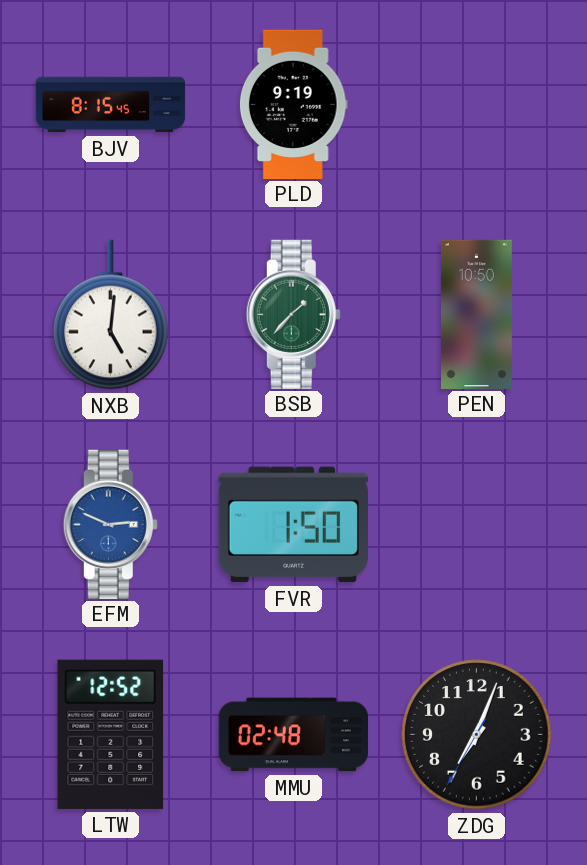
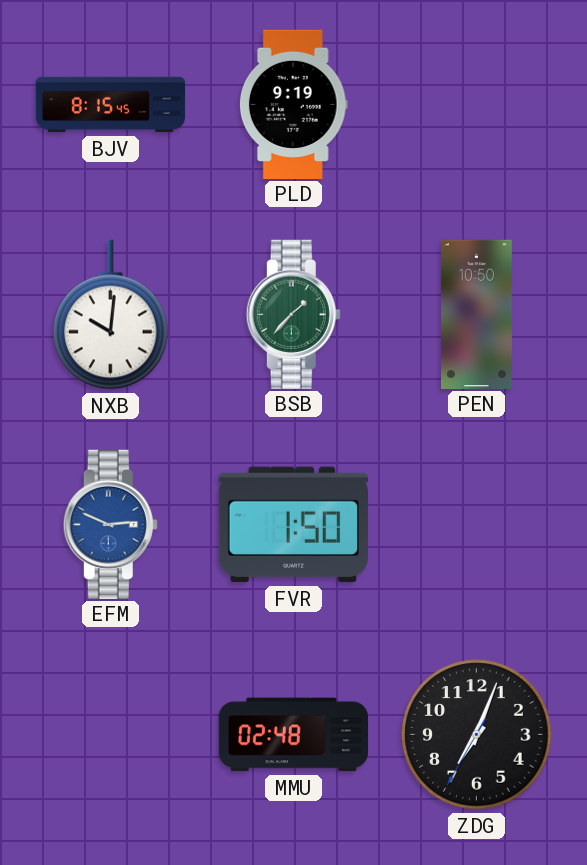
NXB: 5:01 -> 10:01
LTW: 12:52 -> none
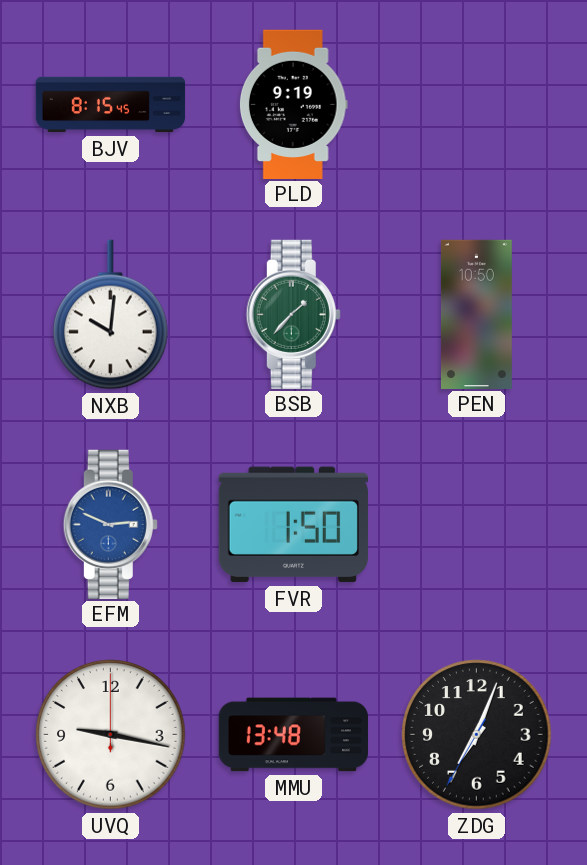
UVQ: none -> 9:17
MMU: 02:48 -> 13:48
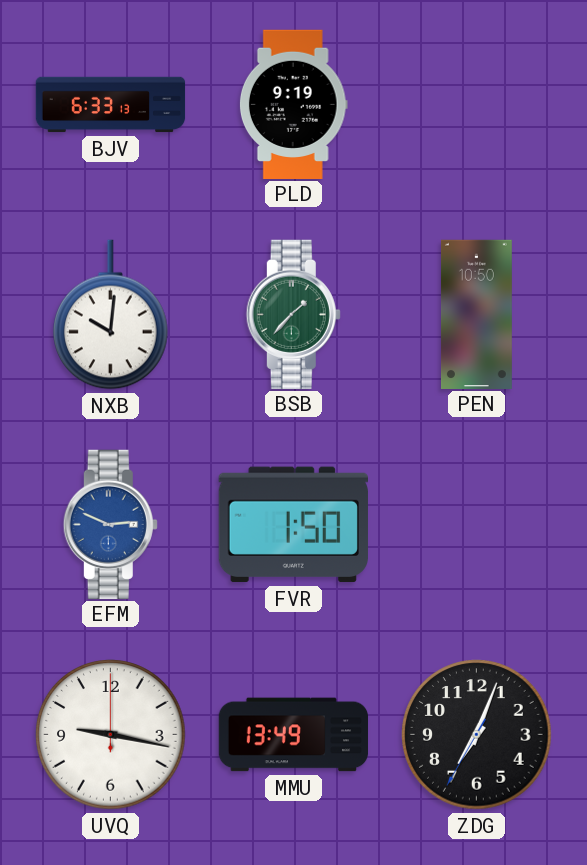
BJV: 8:15 -> 6:33
MMU: 13:48 -> 13:49
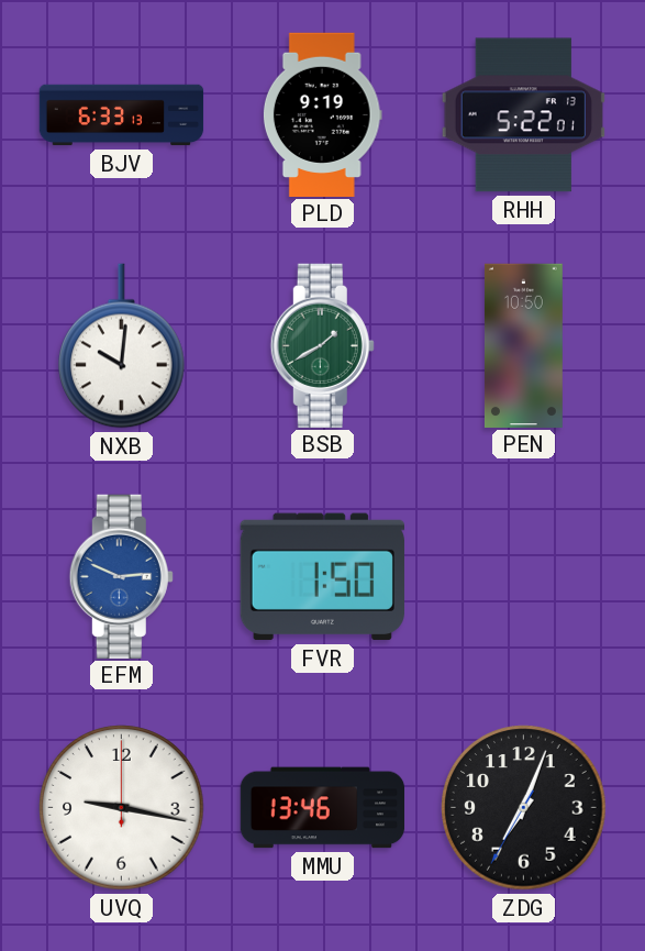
RHH: none -> 5:22
BSB: 1:37 -> 1:40
MMU: 13:49 -> 13:46
